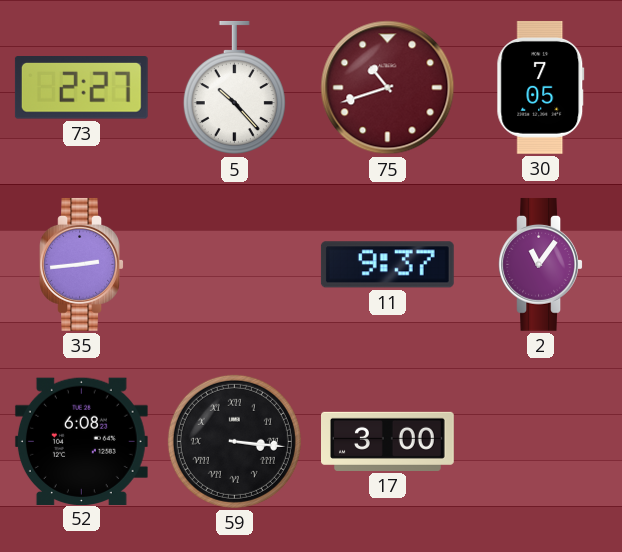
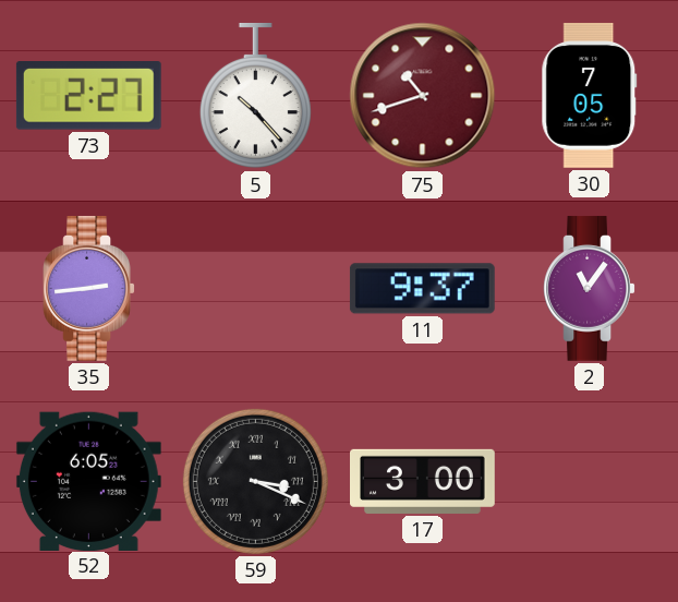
52: 6:08 -> 6:05
59: 3:16 -> 3:19
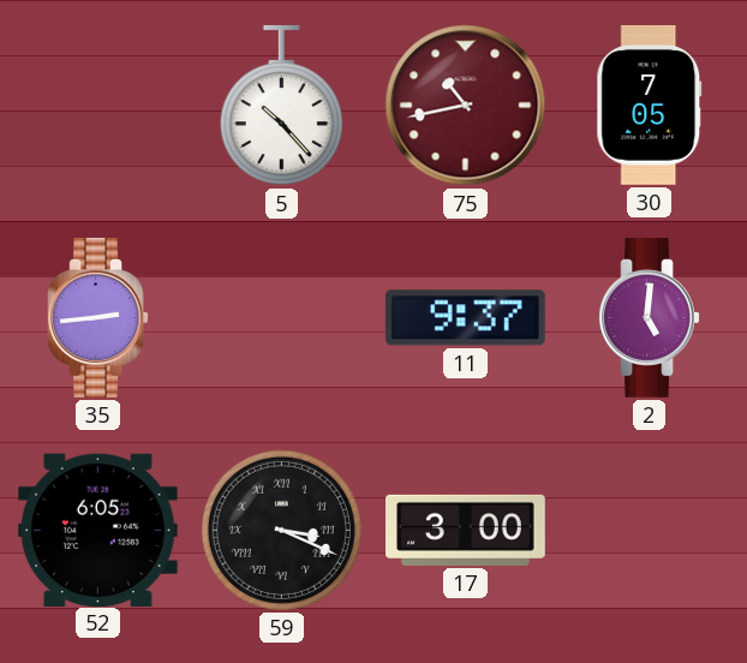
73: 2:27 -> none
75: 10:42 -> 10:43
2: 11:06 -> 5:01
